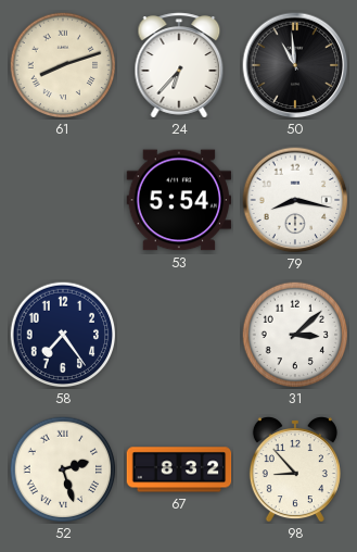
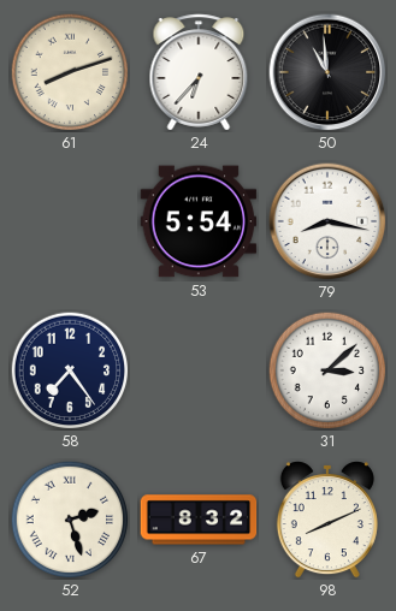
98: 8:53 -> 8:11
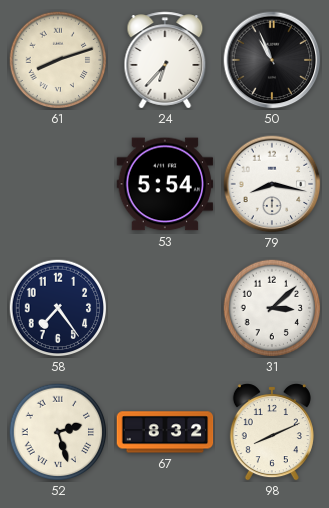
50: 10:59 -> 10:56
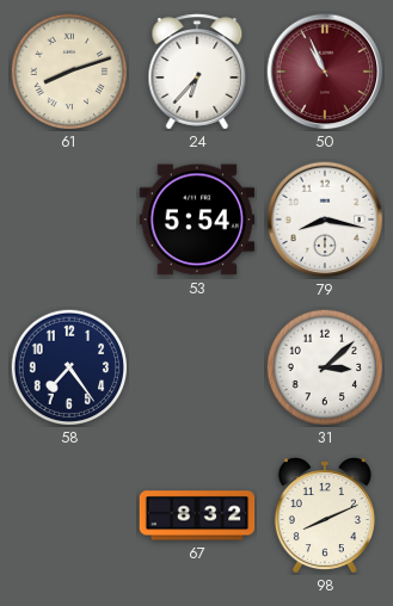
50 dial: black -> burgundy
52: 2:27 -> none
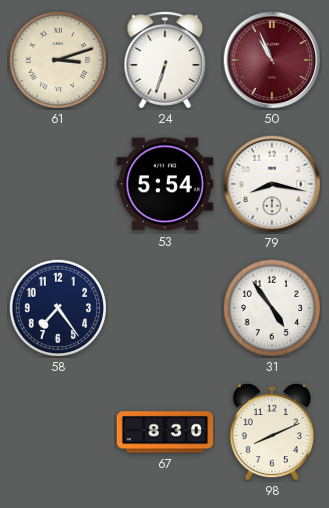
61: 8:12 -> 3:12
24: 6:37 -> 6:33
31: 3:08 -> 4:54
67: 8:32 -> 8:30
